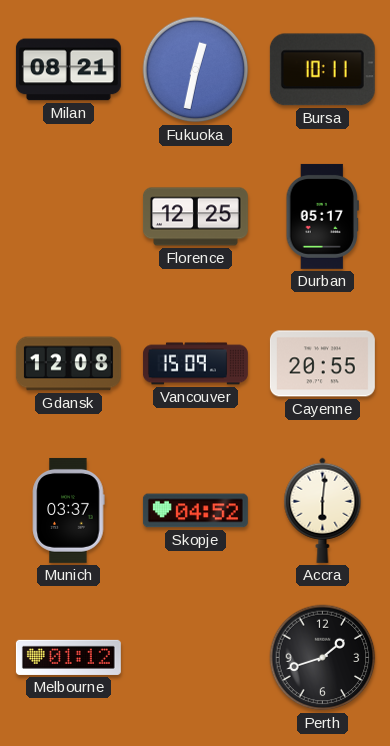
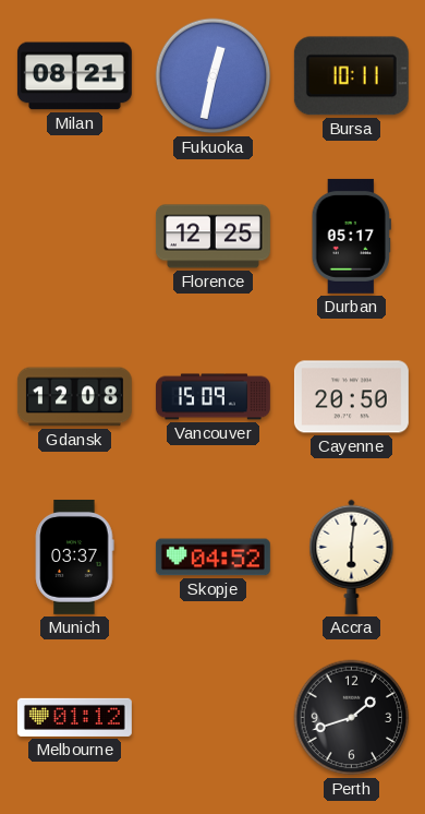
Cayenne: 20:55 -> 20:50
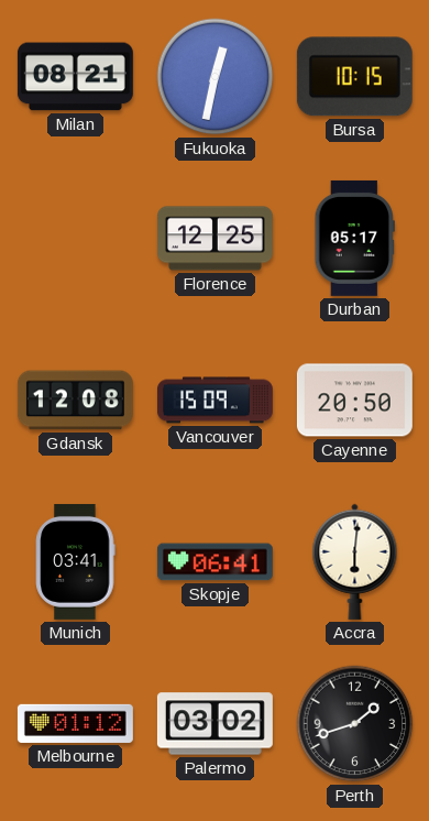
Bursa: 10:11 -> 10:15
Munich: 03:37 -> 03:41
Skopje: 04:52 -> 06:41
Palermo: none -> 03:02
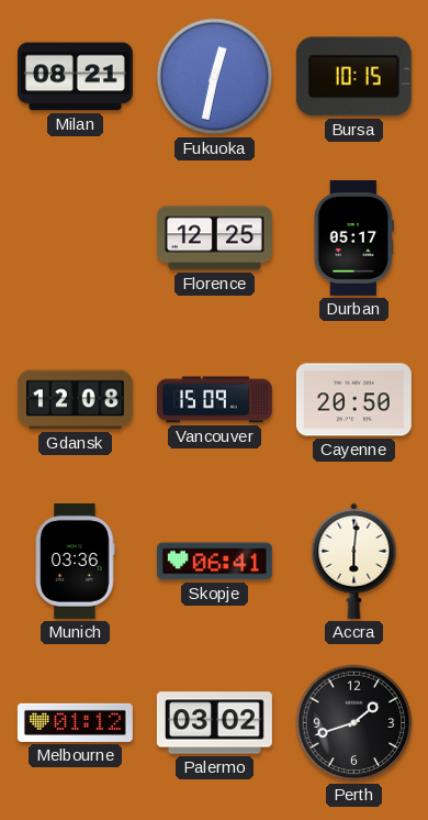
Munich: 03:41 -> 03:36
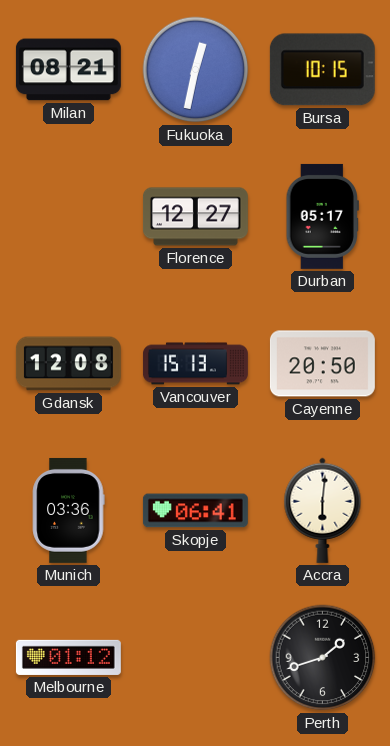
Florence: 12:25 -> 12:27
Vancouver: 15:09 -> 15:13
Palermo: 03:02 -> none
